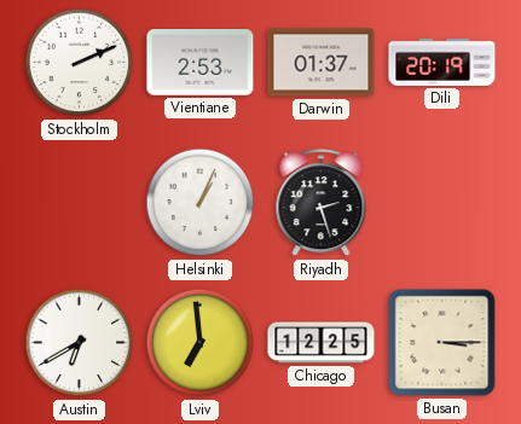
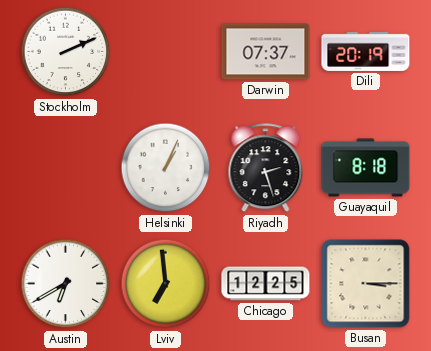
Vientiane: 2:53 -> none
Darwin: 01:37 -> 07:37
Guayaquil: none -> 8:18
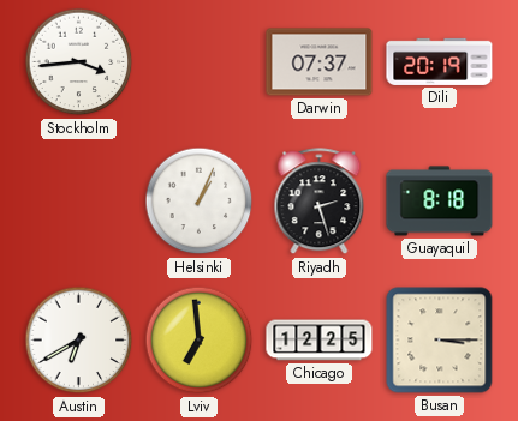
Stockholm: 2:11 -> 3:44
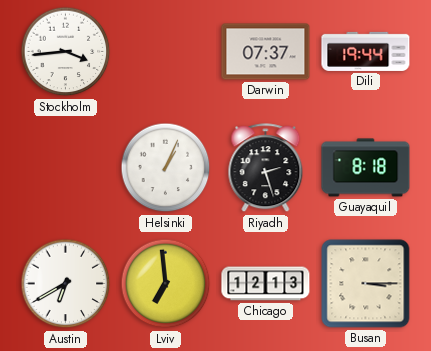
Dili: 20:19 -> 19:44
Chicago: 12:25 -> 12:13
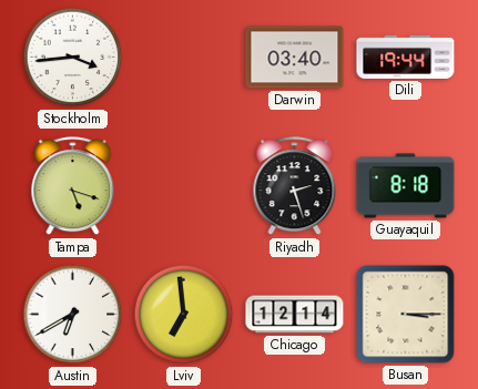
Darwin: 07:37 -> 03:40
Tampa: none -> 5:18
Helsinki: 1:04 -> none
Chicago: 12:13 -> 12:14
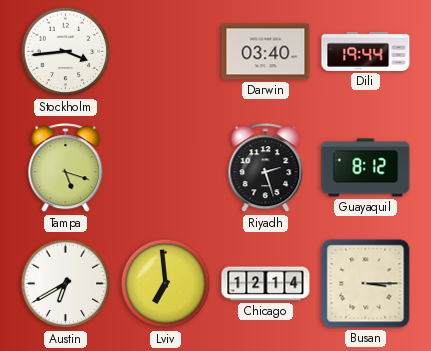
Guayaquil: 8:18 -> 8:12
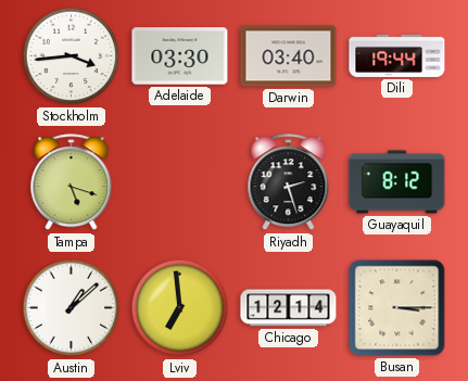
Adelaide: none -> 03:30
Austin: 6:40 -> 1:08
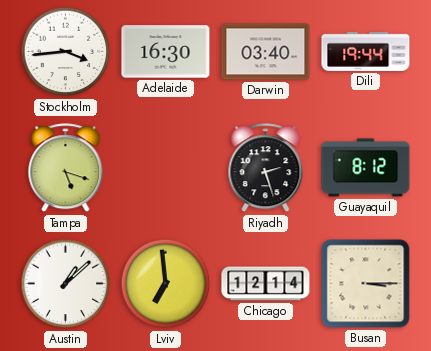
Adelaide: 03:30 -> 16:30
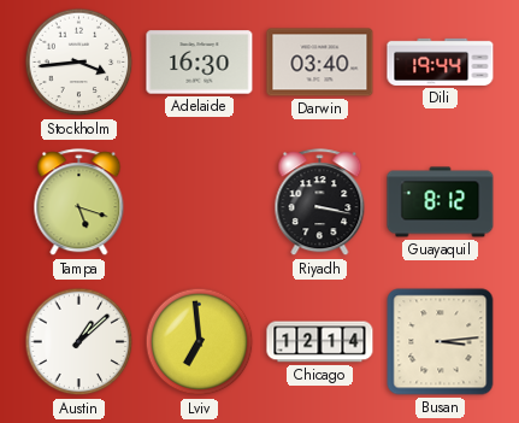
Riyadh: 2:27 -> 3:17
Busan: 3:15 -> 3:14
